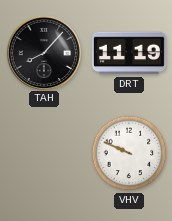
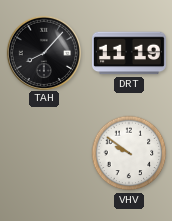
VHV: 9:49 -> 9:51
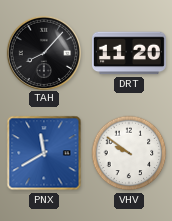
DRT: 11:19 -> 11:20
PNX: none -> 11:40
